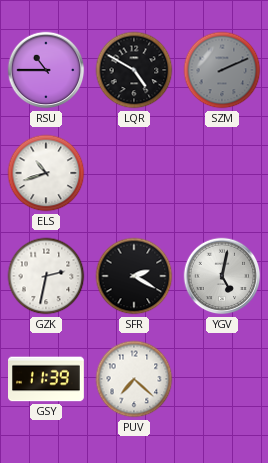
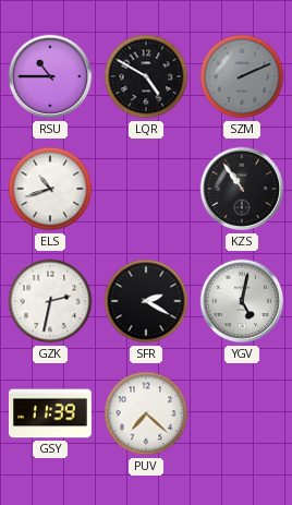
KZS: none -> 10:54
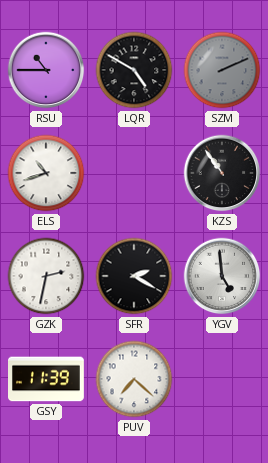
YGV: 5:02 -> 4:59
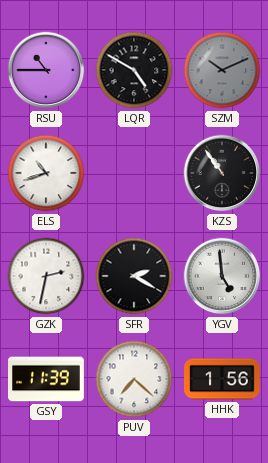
SZM: 2:11 -> 10:11
HHK: none -> 1:56
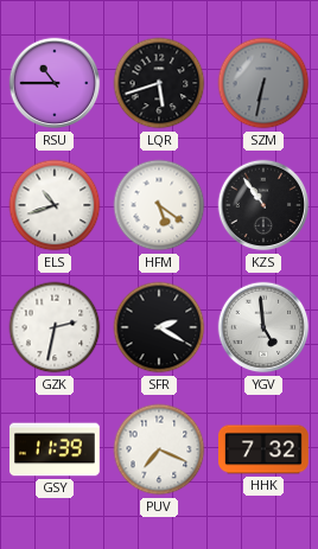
LQR: 4:50 -> 5:42
SZM: 10:11 -> 6:32
HFM: none -> 5:21
PUV: 7:22 -> 7:19
HHK: 1:56 -> 7:32
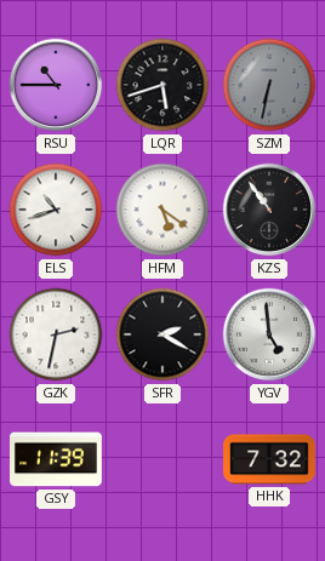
PUV: 7:19 -> none
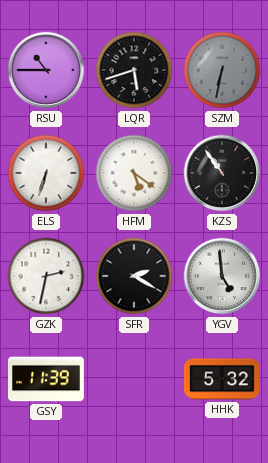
ELS: 10:42 -> 6:33
HHK: 7:32 -> 5:32
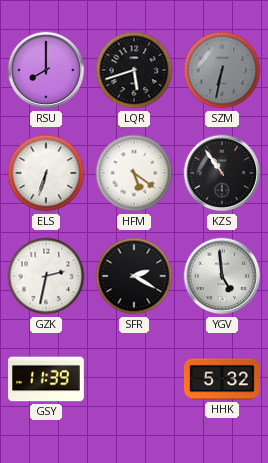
RSU: 10:45 -> 8:00
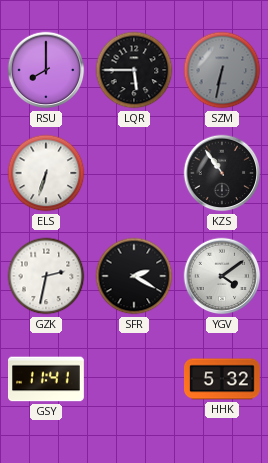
LQR: 5:42 -> 5:45
HFM: 5:21 -> none
YGV: 4:59 -> 4:09
GSY: 11:39 -> 11:41
